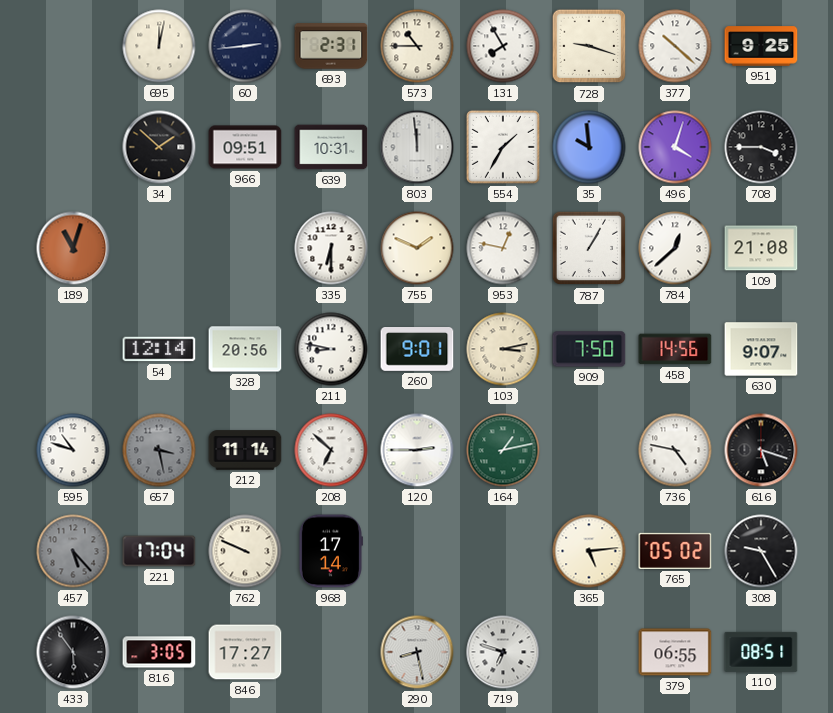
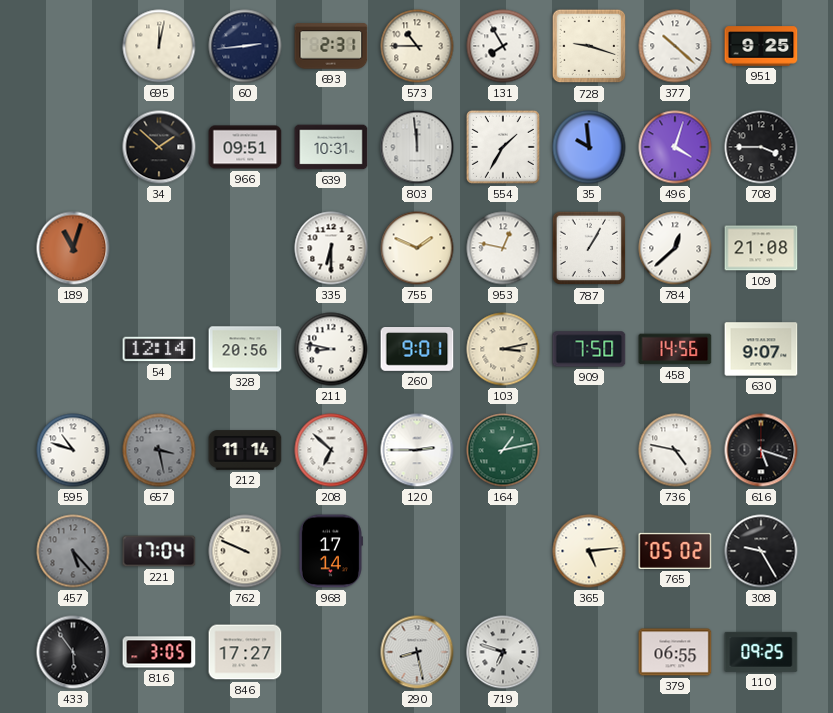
110: 08:51 -> 09:25
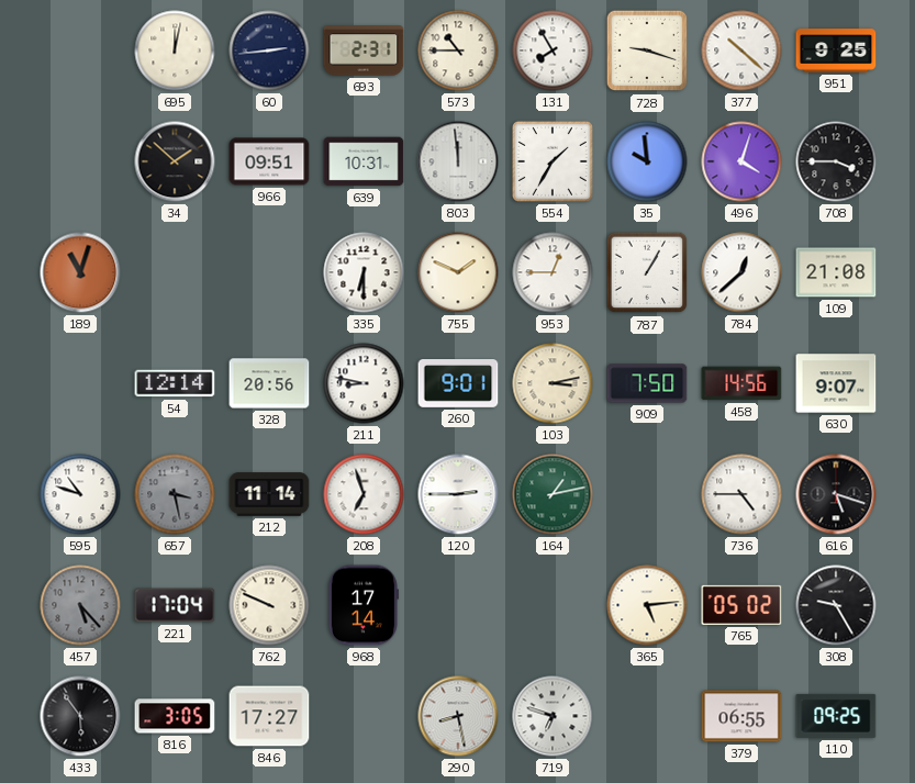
953: 12:47 -> 12:45
208: 6:52 -> 6:57
736: 4:47 -> 4:45
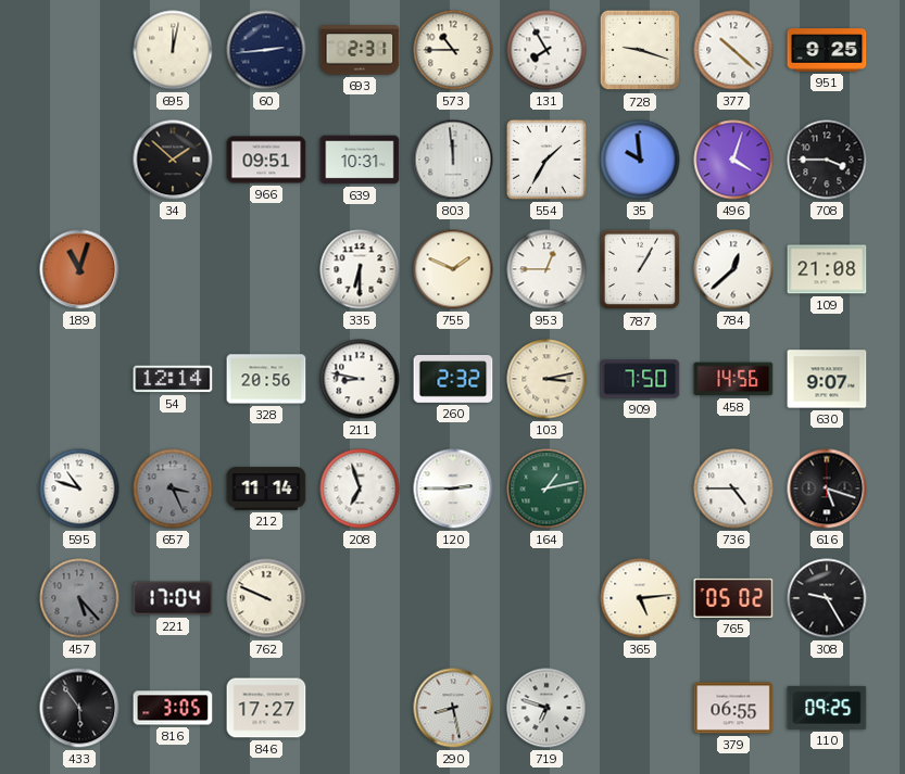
260: 9:01 -> 2:32
657: 3:28 -> 3:26
968: 17:14 -> none
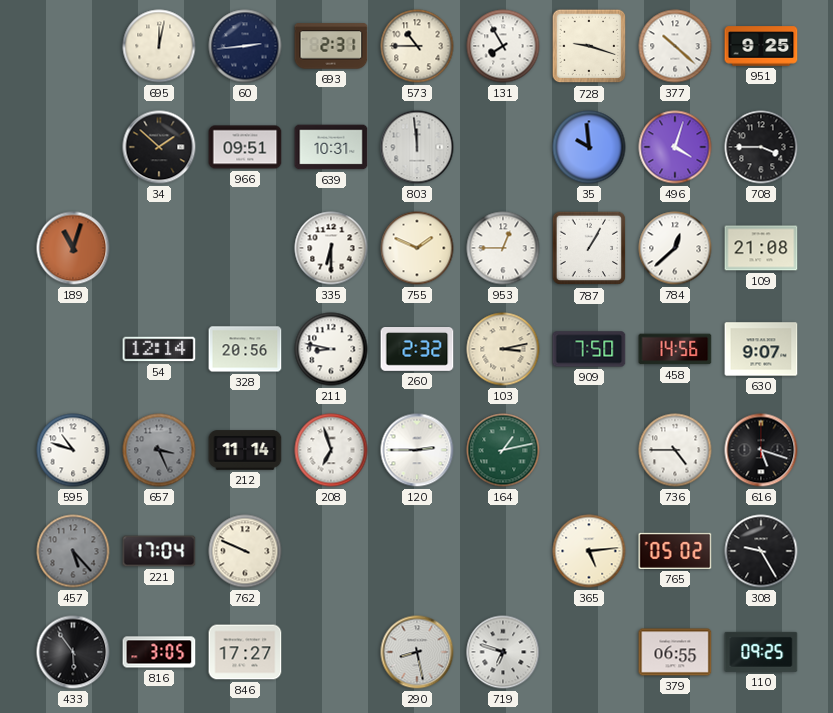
554: 1:35 -> none
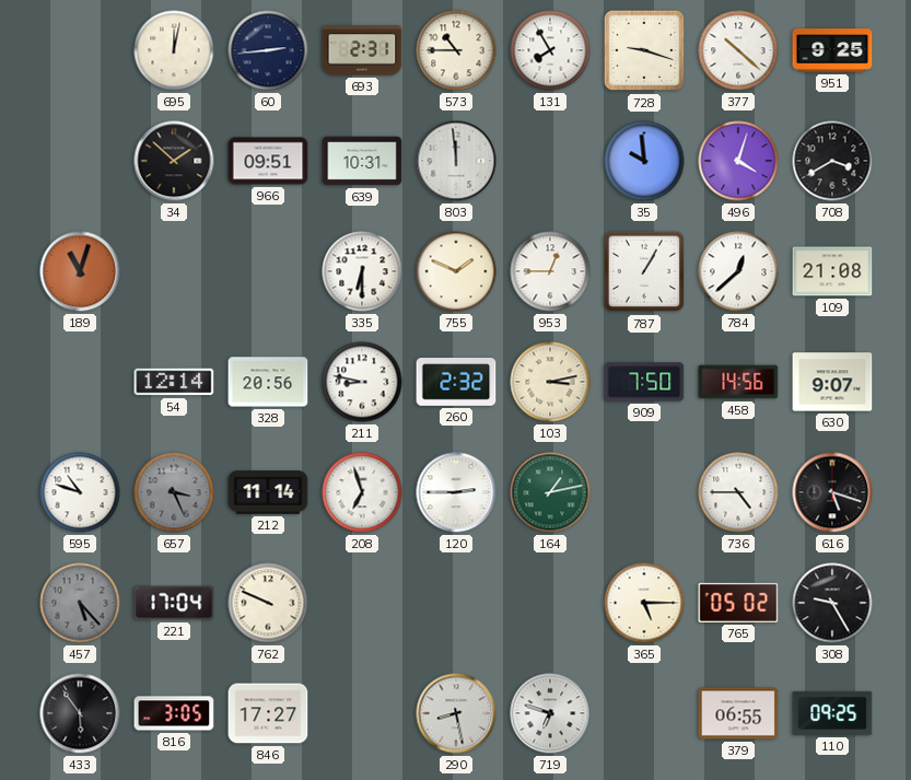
708: 3:45 -> 3:40
365: 5:14 -> 5:15
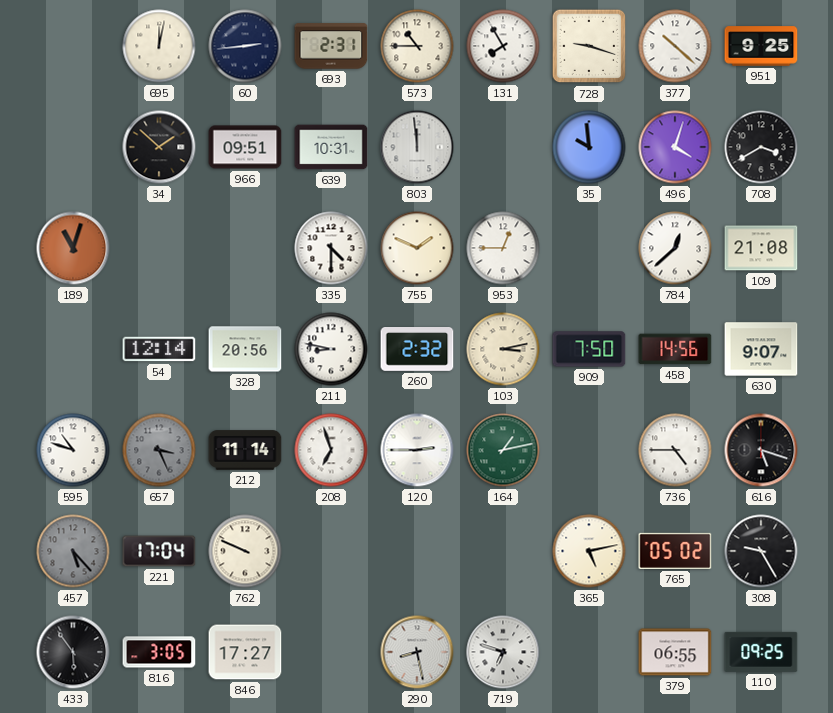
335: 6:30 -> 4:30
787: 1:05 -> none
365: 5:15 -> 5:13
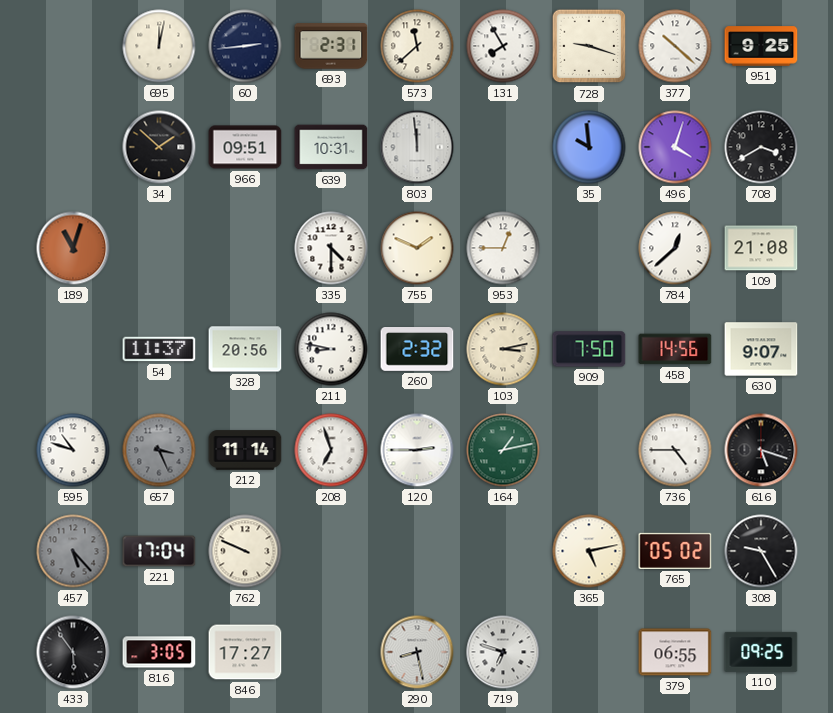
573: 10:45 -> 11:38
54: 12:14 -> 11:37
